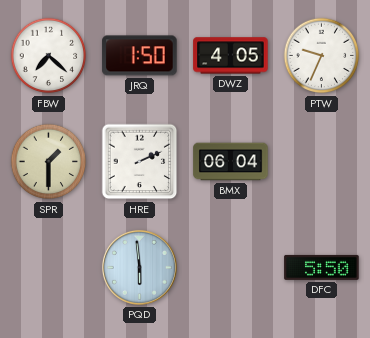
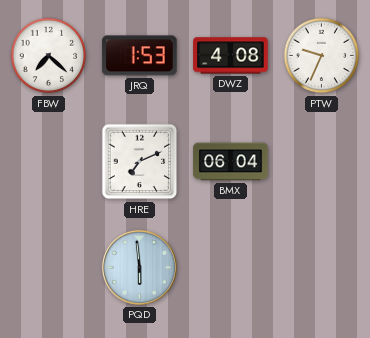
JRQ: 1:50 -> 1:53
DWZ: 4:05 -> 4:08
SPR: 1:30 -> none
HRE: 2:11 -> 7:11
DFC: 5:50 -> none
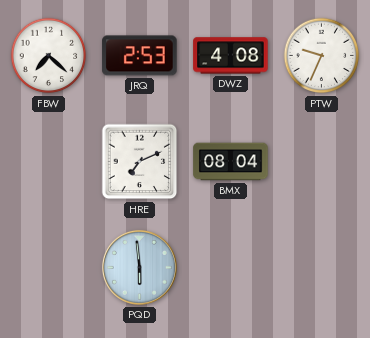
JRQ: 1:53 -> 2:53
BMX: 06:04 -> 08:04
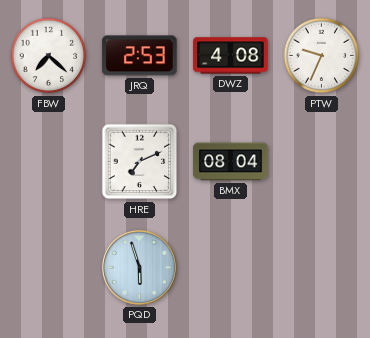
PQD: 5:59 -> 5:57
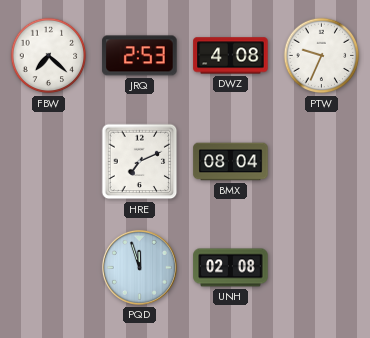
PQD: 5:57 -> 11:57
UNH: none -> 02:08
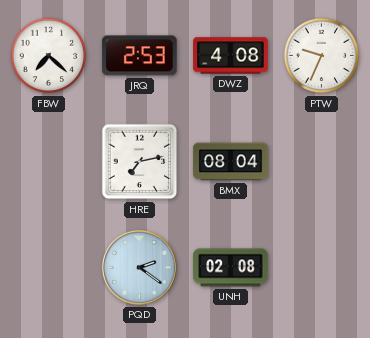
HRE: 7:11 -> 7:13
PQD: 11:57 -> 2:21
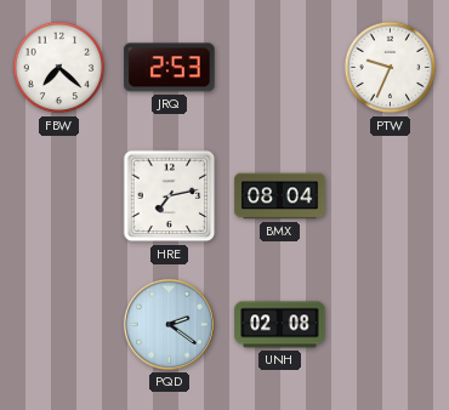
DWZ: 4:08 -> none
